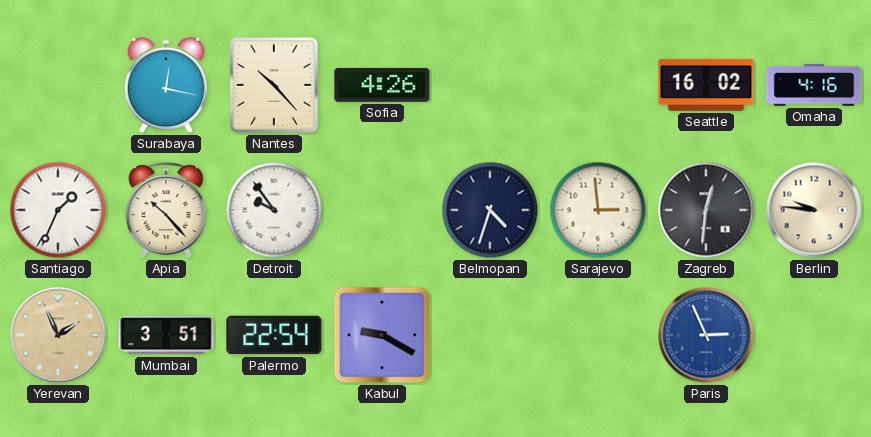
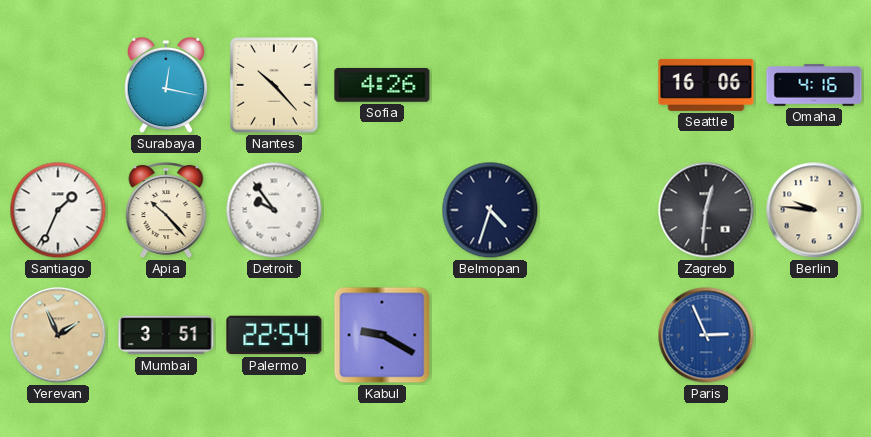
Seattle: 16:02 -> 16:06
Sarajevo: 2:59 -> none
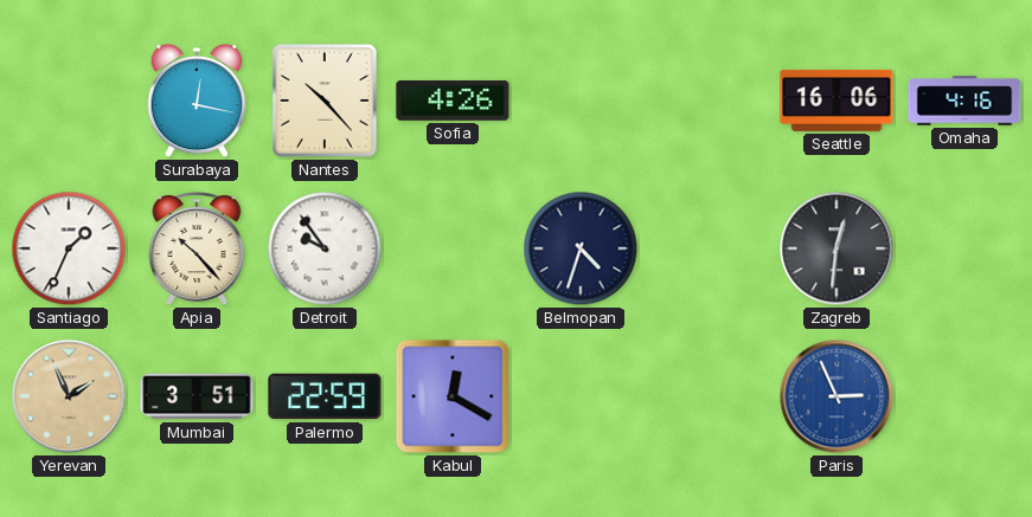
Berlin: 9:46 -> none
Palermo: 22:54 -> 22:59
Kabul: 9:20 -> 12:20
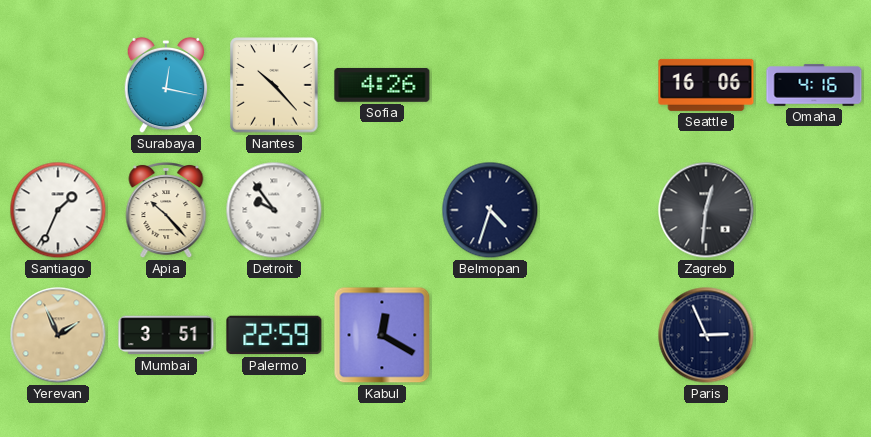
Paris dial: blue -> navy
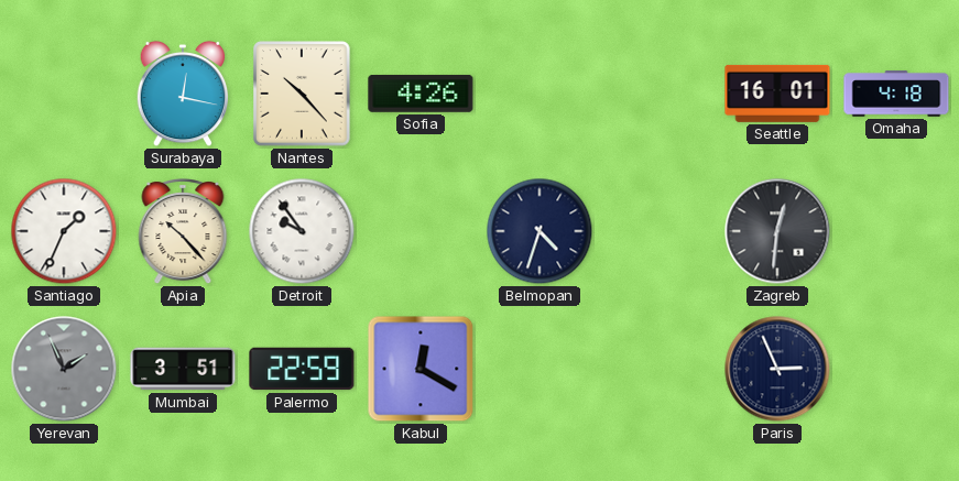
Seattle: 16:06 -> 16:01
Omaha: 4:16 -> 4:18
Yerevan dial: champagne -> grey
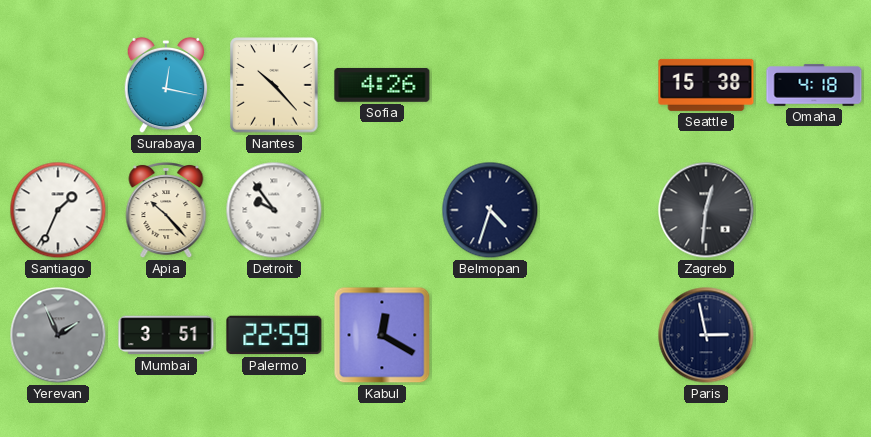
Seattle: 16:01 -> 15:38
Paris: 2:56 -> 2:58
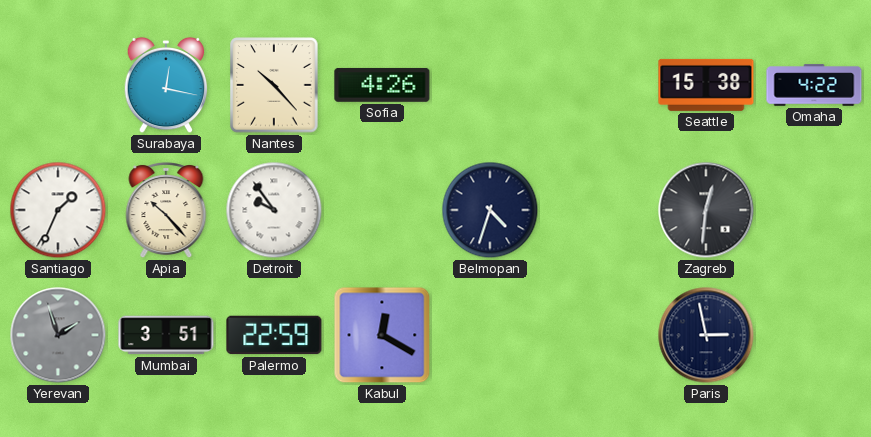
Omaha: 4:18 -> 4:22
Yerevan: 1:56 -> 1:57
